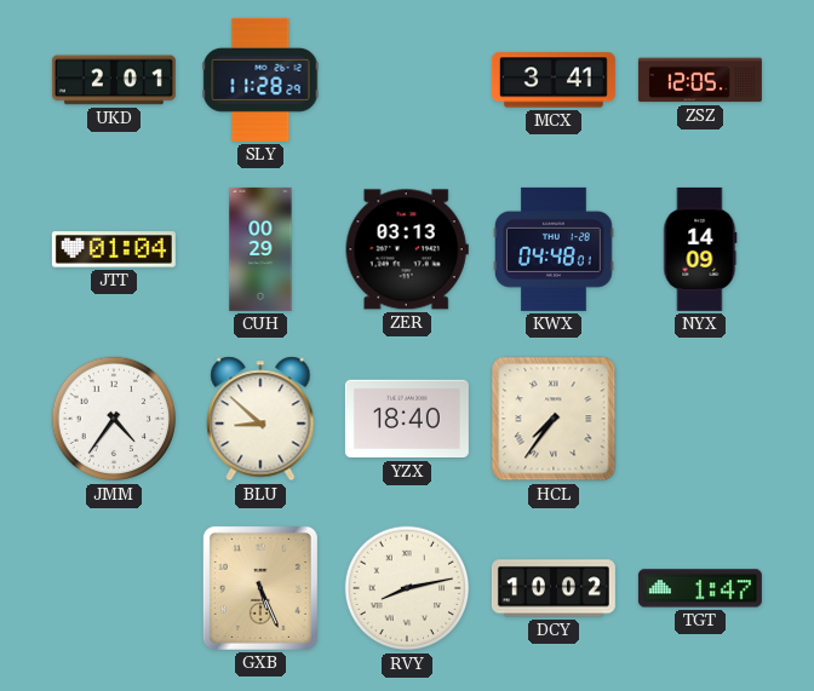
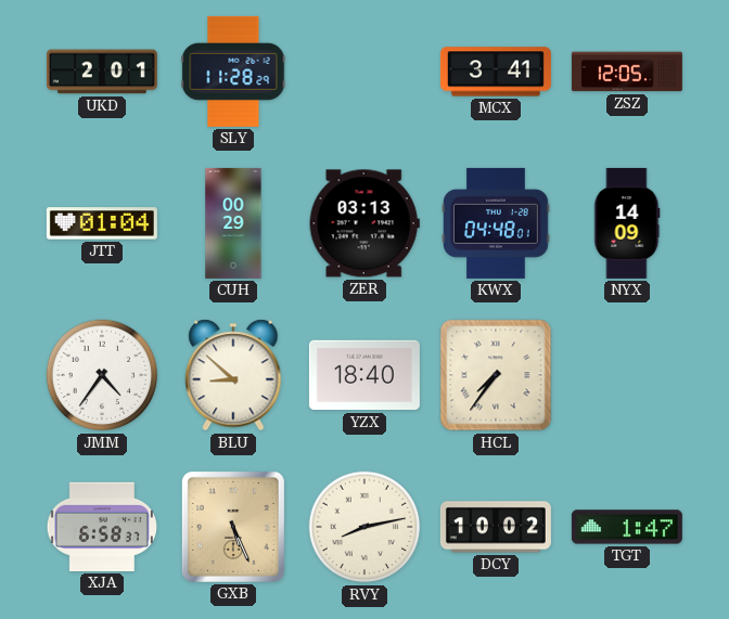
XJA: none -> 6:58
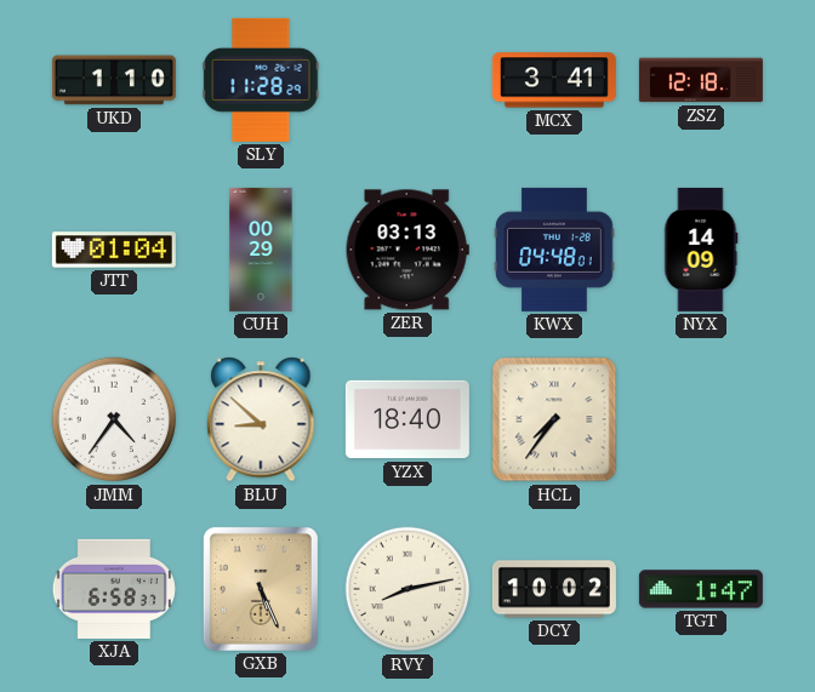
UKD: 2:01 -> 1:10
ZSZ: 12:05 -> 12:18
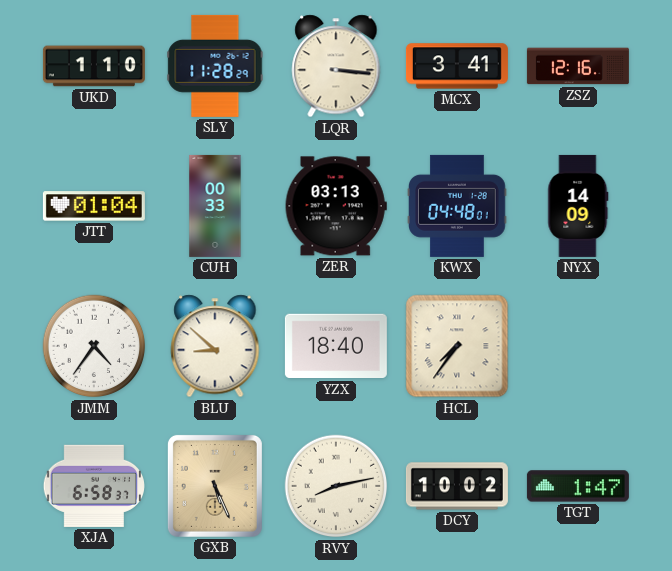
LQR: none -> 3:16
ZSZ: 12:18 -> 12:16
CUH: 00:29 -> 00:33
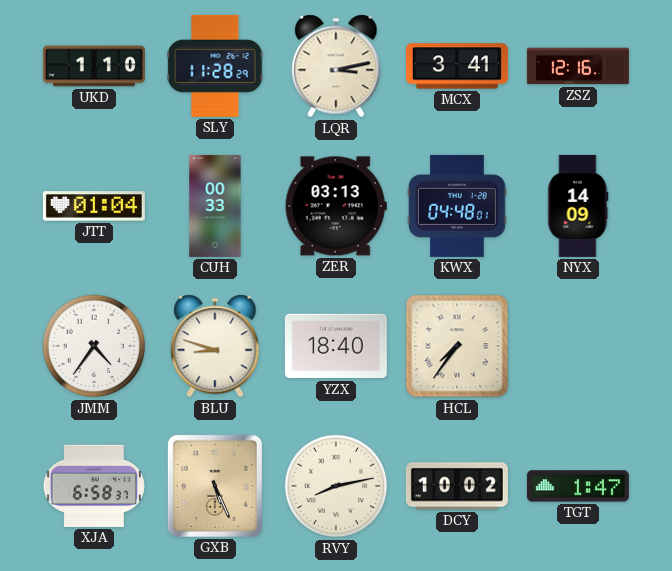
LQR: 3:16 -> 3:13
BLU: 8:52 -> 8:48
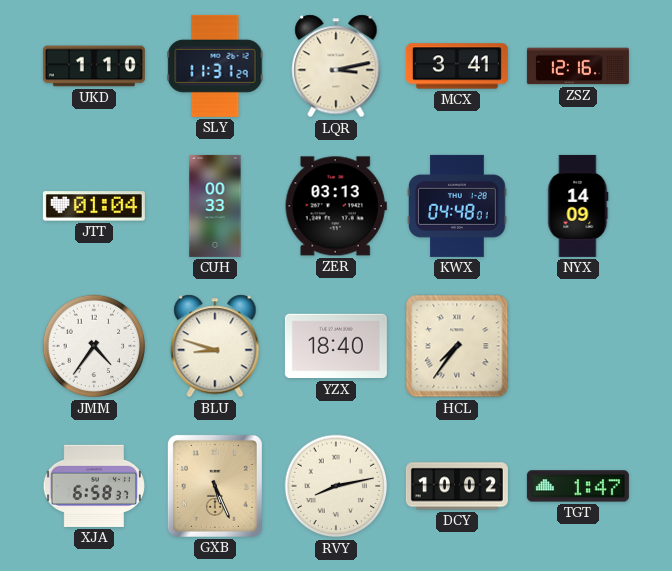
SLY: 11:28 -> 11:31
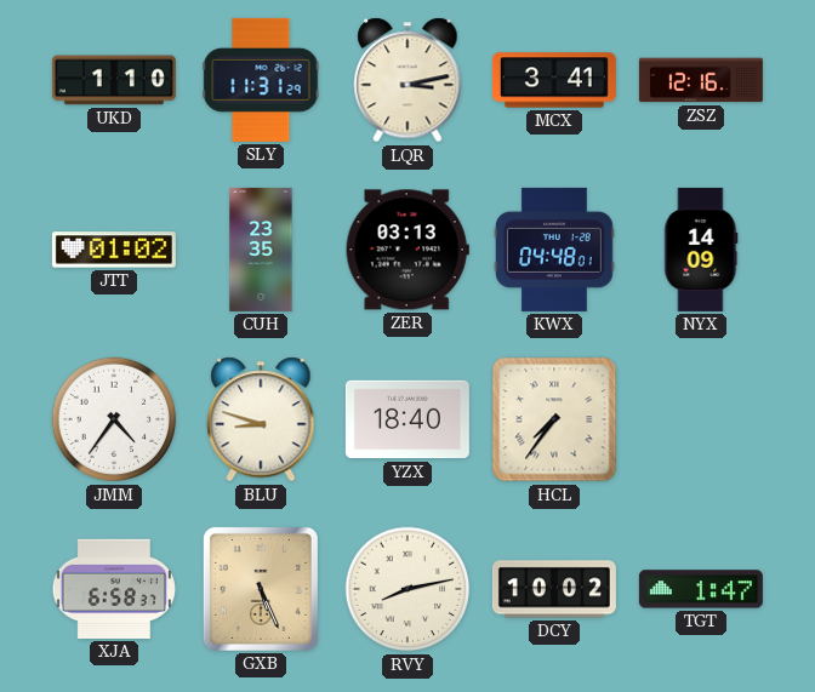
JTT: 01:04 -> 01:02
CUH: 00:33 -> 23:35
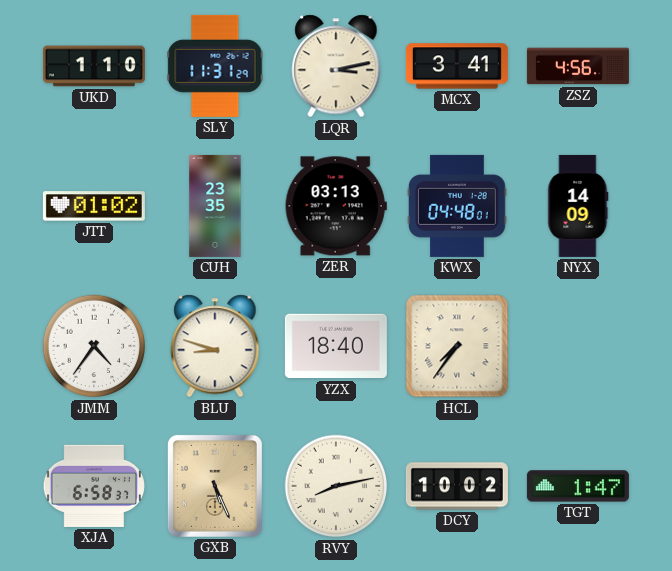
ZSZ: 12:16 -> 4:56
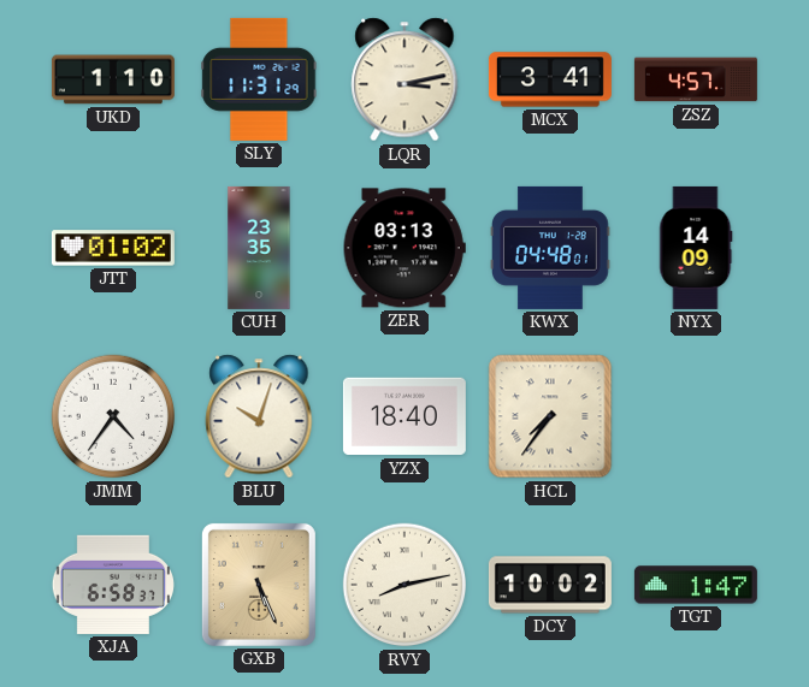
ZSZ: 4:56 -> 4:57
BLU: 8:48 -> 10:03
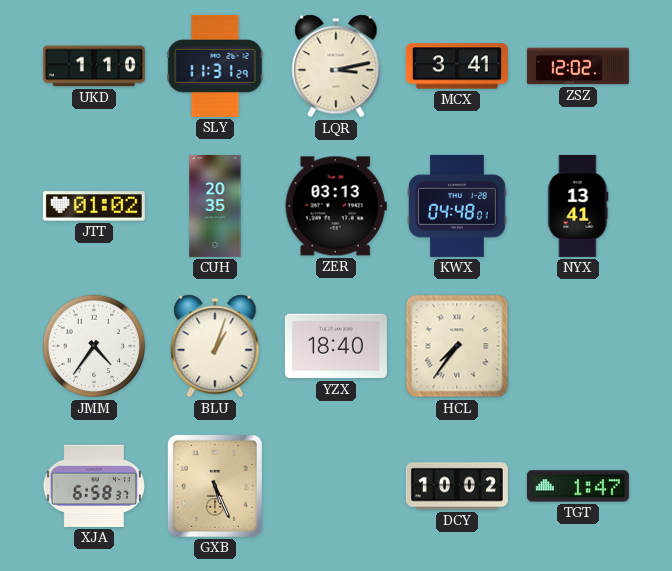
ZSZ: 4:57 -> 12:02
CUH: 23:35 -> 20:35
NYX: 14:09 -> 13:41
BLU: 10:03 -> 1:03
RVY: 8:13 -> none
